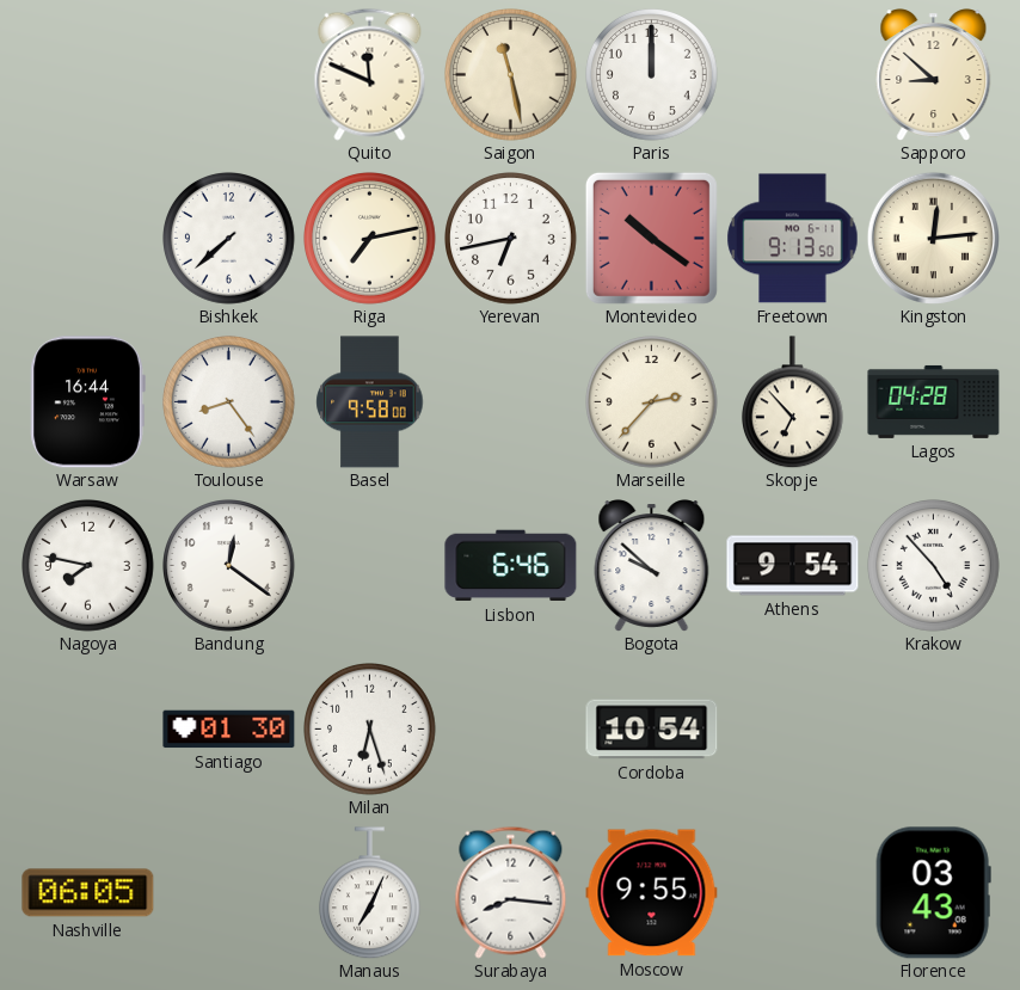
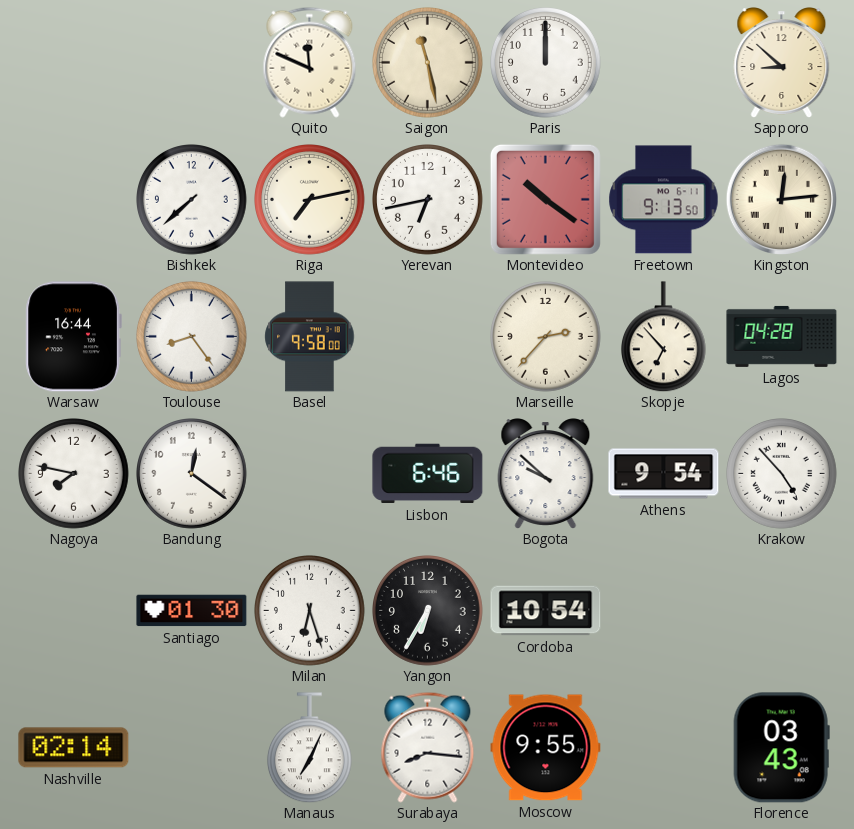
Yangon: none -> 6:35
Nashville: 06:05 -> 02:14
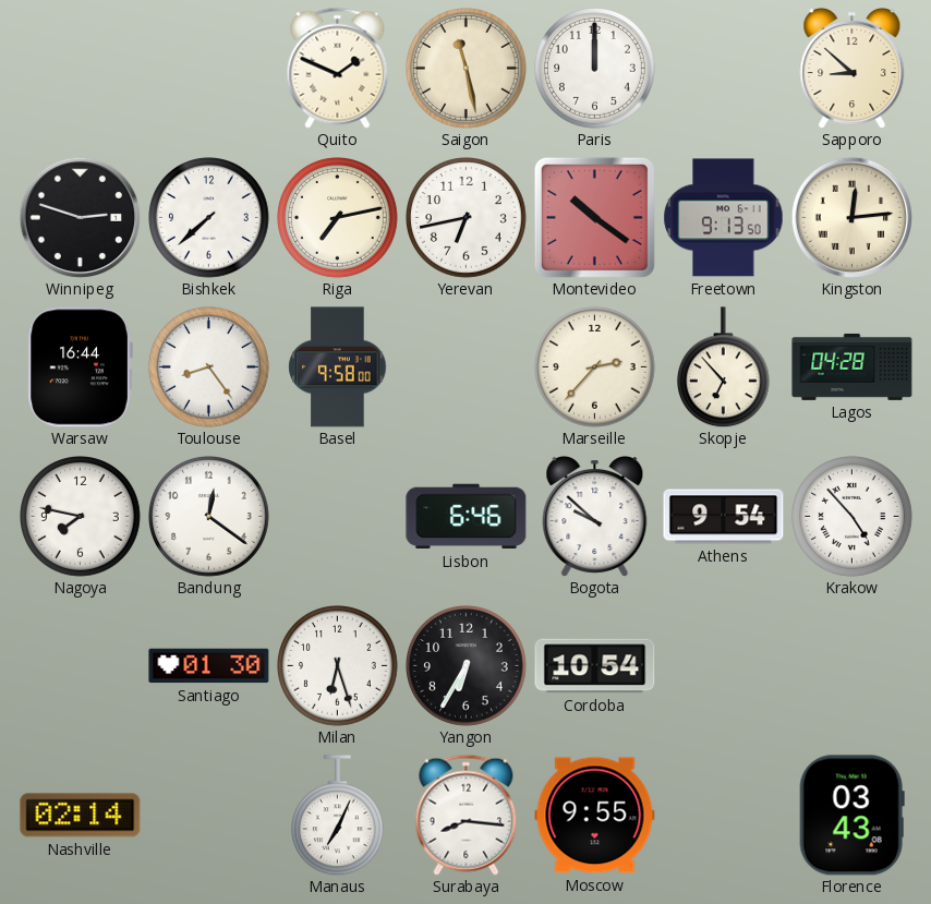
Quito: 11:49 -> 1:49
Winnipeg: none -> 2:48
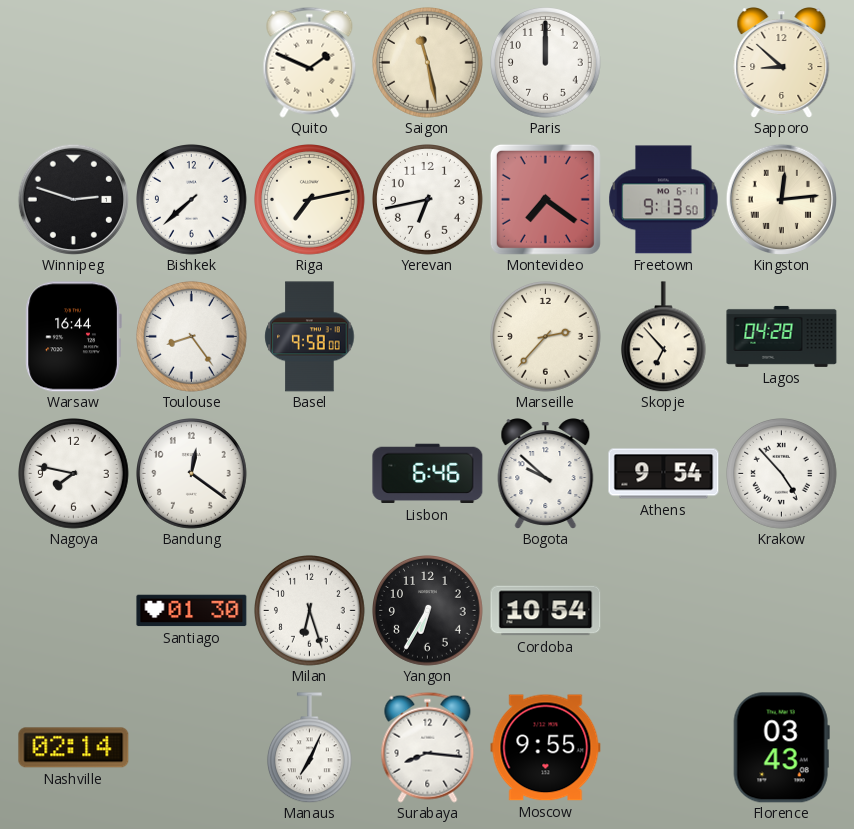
Montevideo: 10:21 -> 7:21
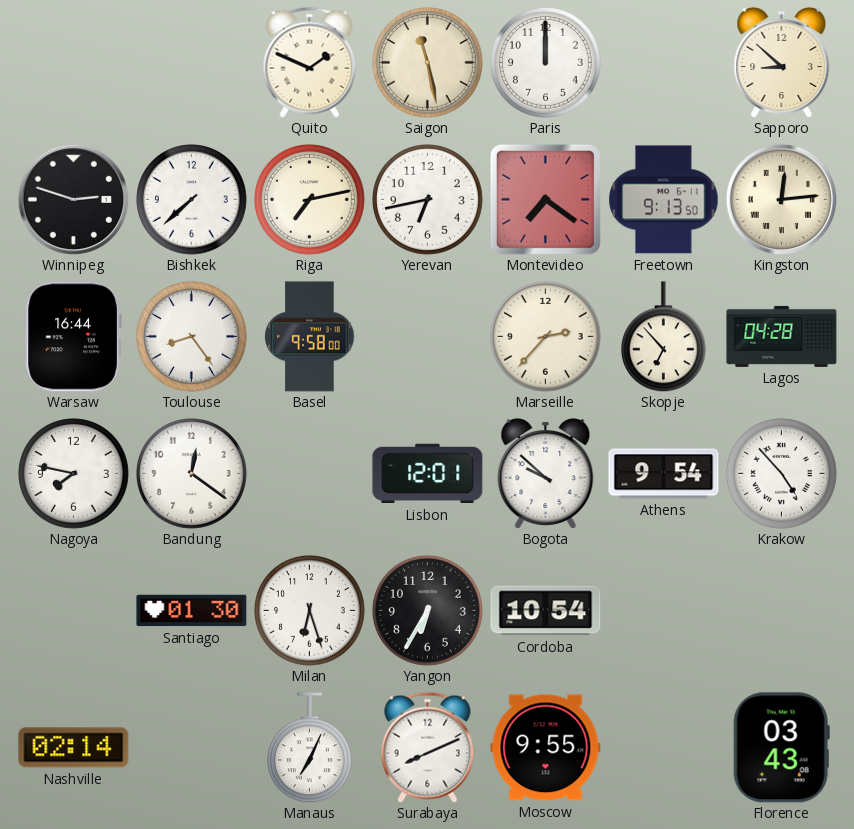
Lisbon: 6:46 -> 12:01
Surabaya: 8:16 -> 8:11
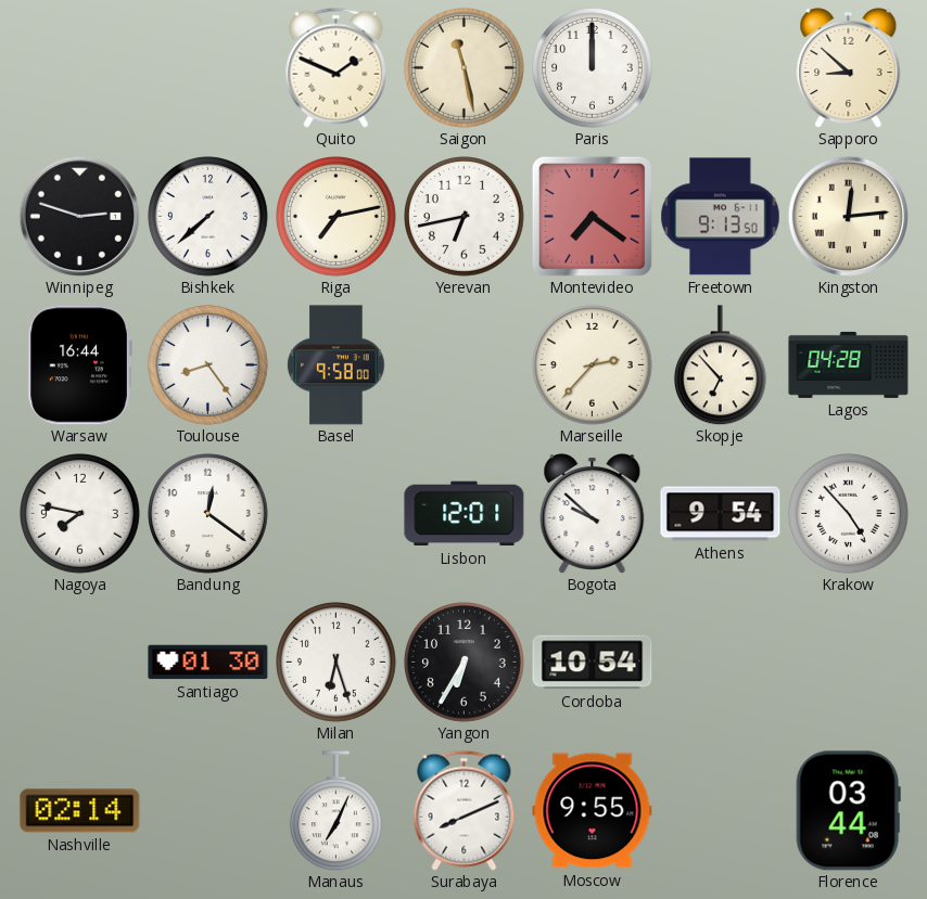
Florence: 03:43 -> 03:44
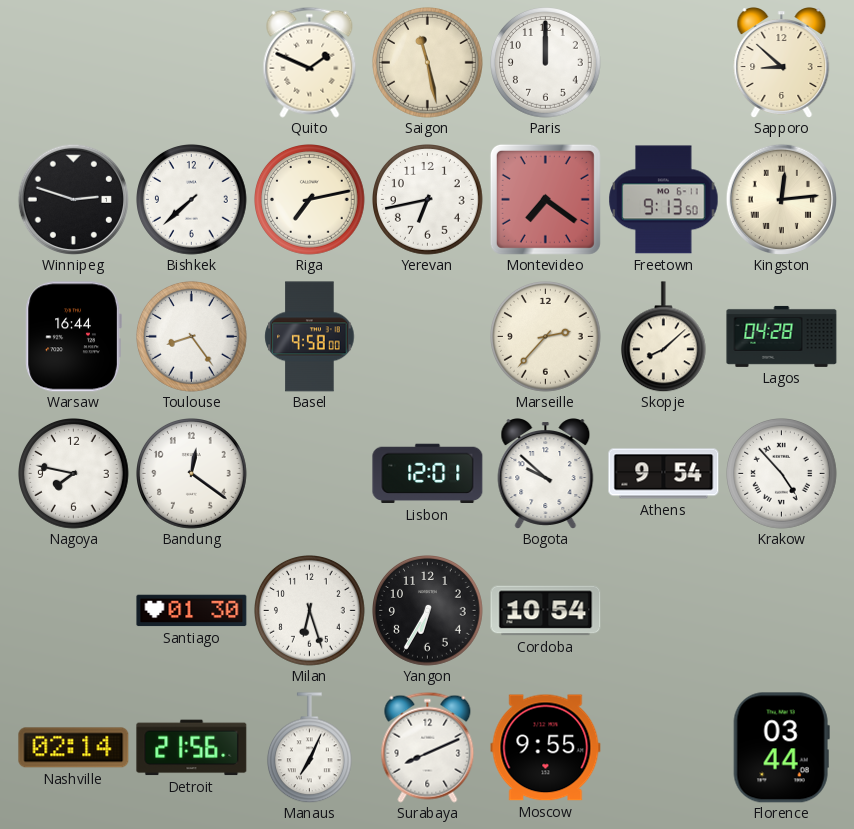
Skopje: 6:53 -> 8:08
Detroit: none -> 21:56
